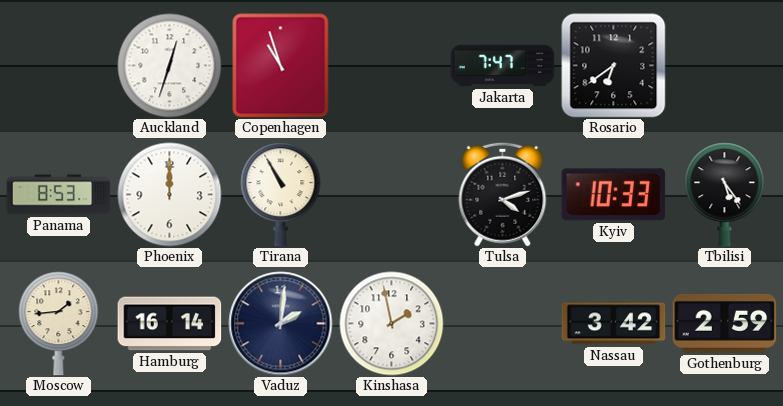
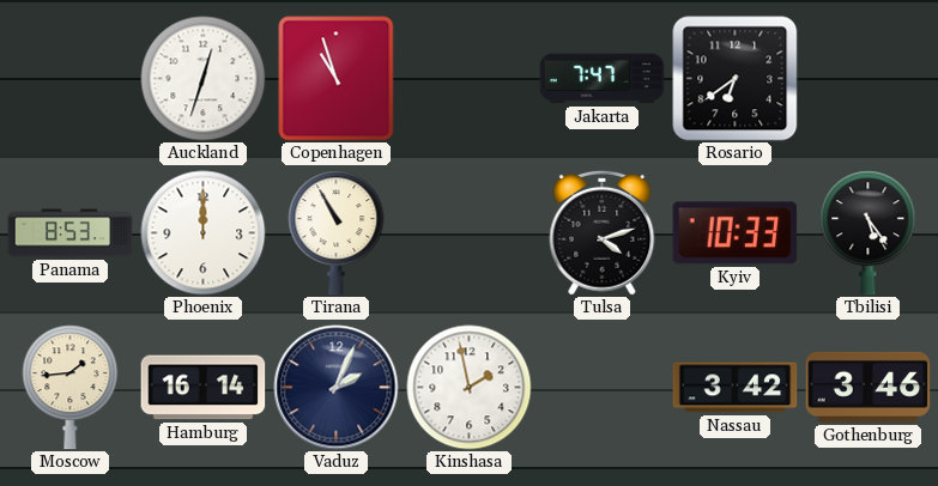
Vaduz: 2:01 -> 2:04
Gothenburg: 2:59 -> 3:46
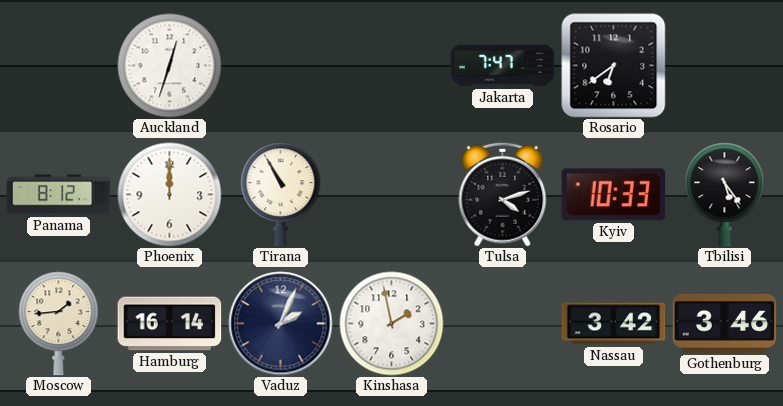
Copenhagen: 10:57 -> none
Panama: 8:53 -> 8:12
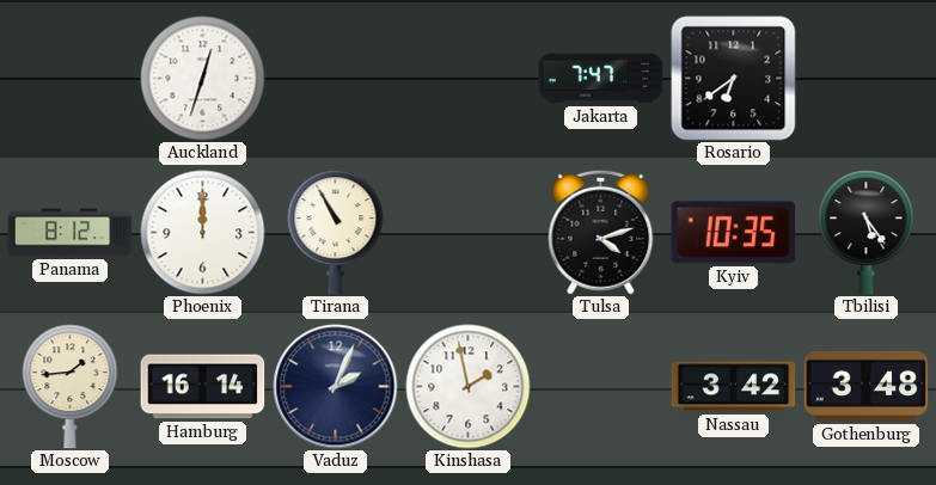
Kyiv: 10:33 -> 10:35
Gothenburg: 3:46 -> 3:48
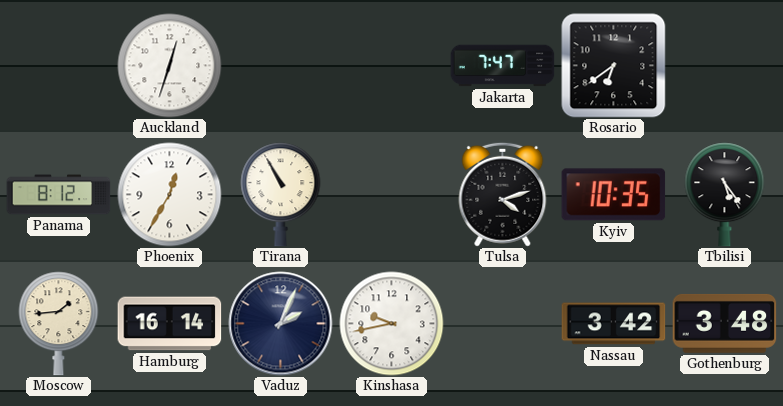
Phoenix: 12:00 -> 12:35
Kinshasa: 1:58 -> 9:43
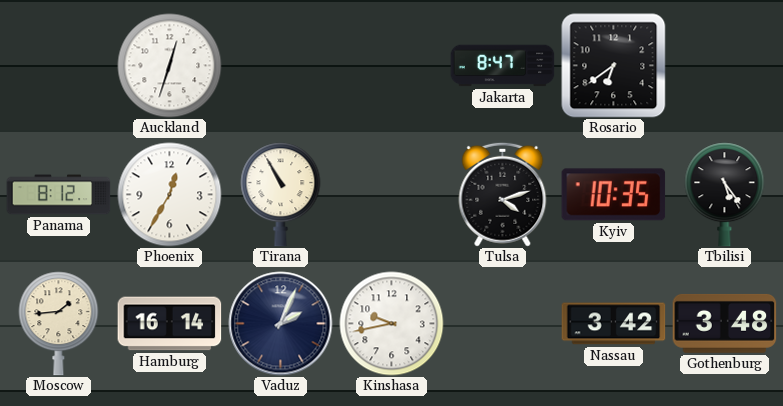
Jakarta: 7:47 -> 8:47
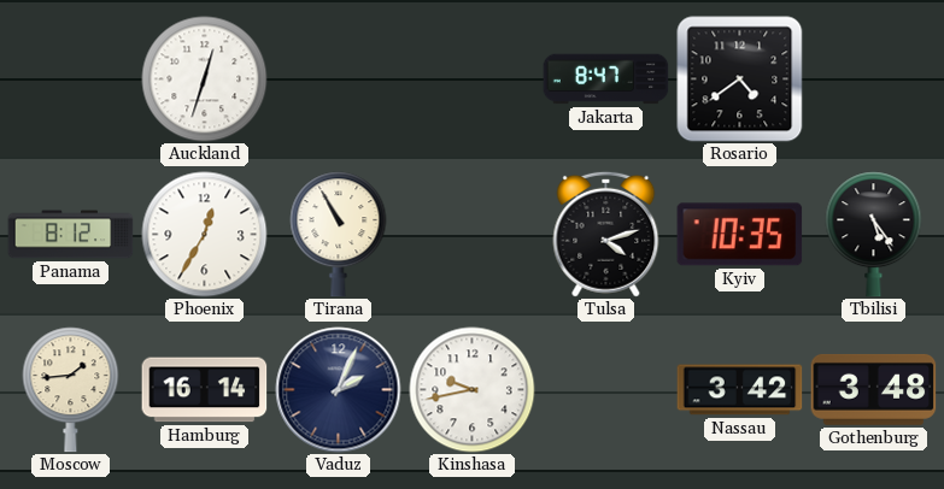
Rosario: 6:39 -> 4:39
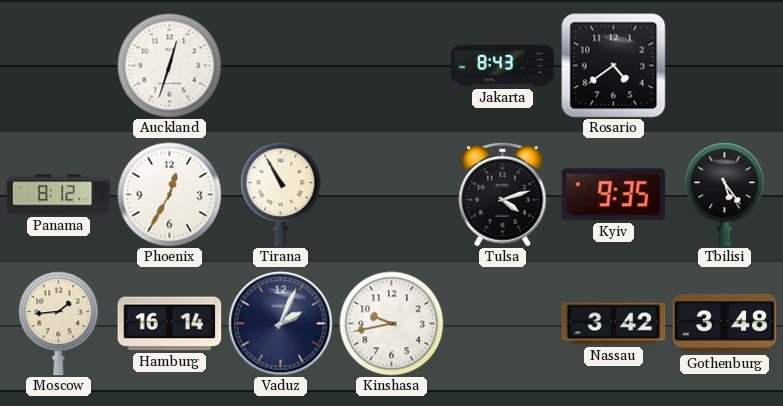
Jakarta: 8:47 -> 8:43
Kyiv: 10:35 -> 9:35
